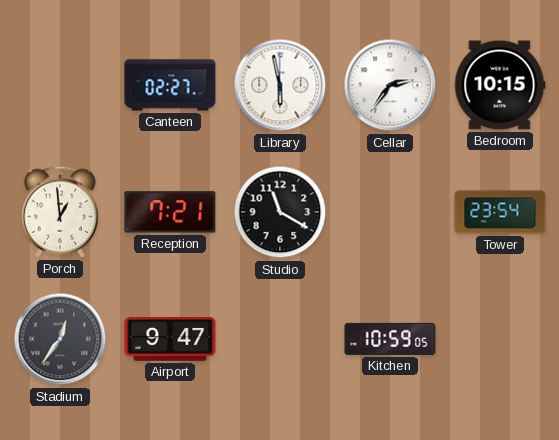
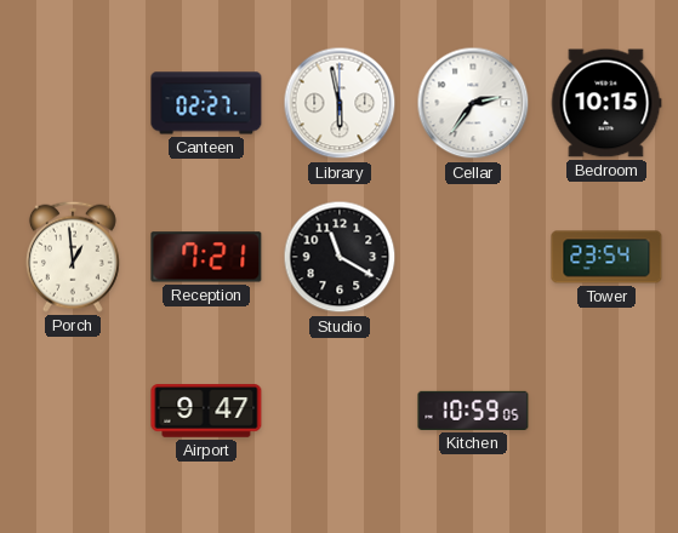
Stadium: 12:36 -> none
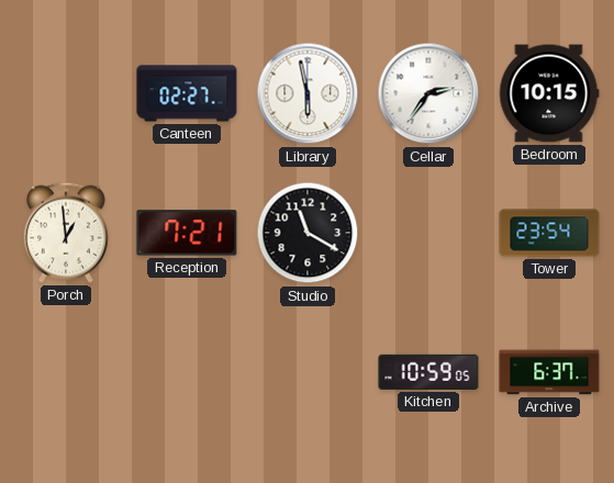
Airport: 9:47 -> none
Archive: none -> 6:37
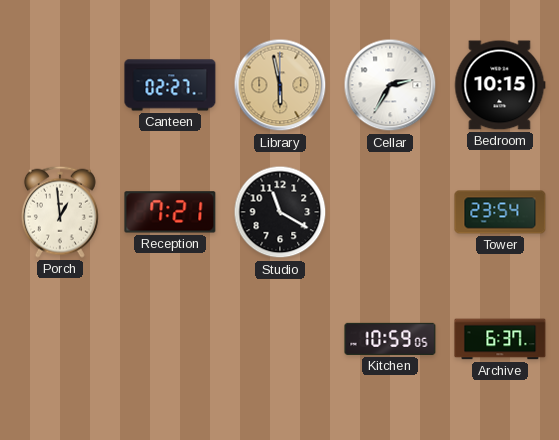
Library dial: white -> champagne
Cellar: 2:36 -> 2:35
